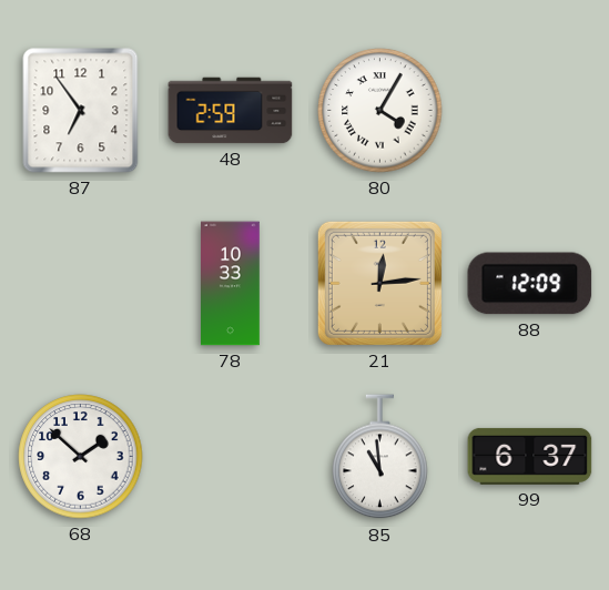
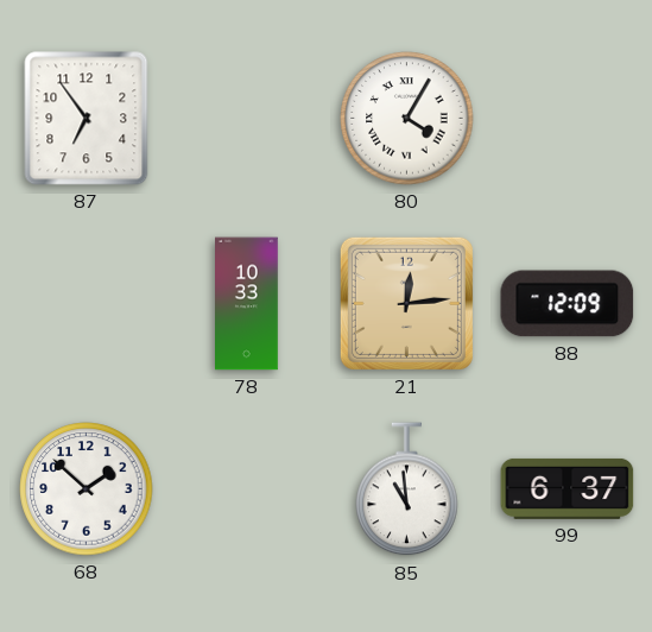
48: 2:59 -> none
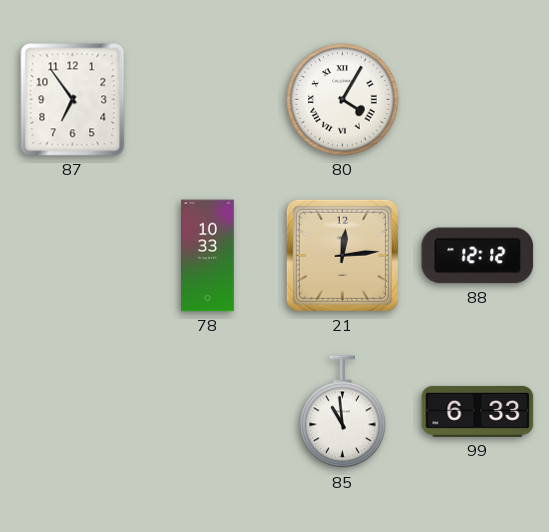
88: 12:09 -> 12:12
68: 1:52 -> none
99: 6:37 -> 6:33
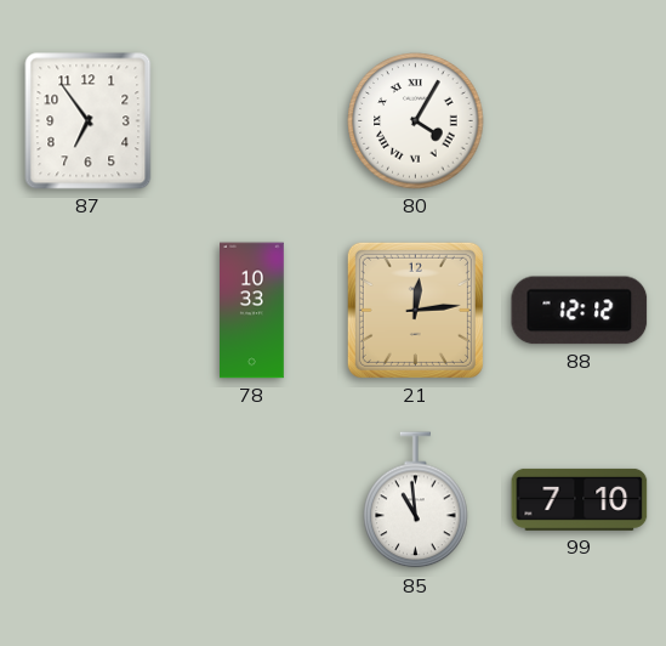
99: 6:33 -> 7:10
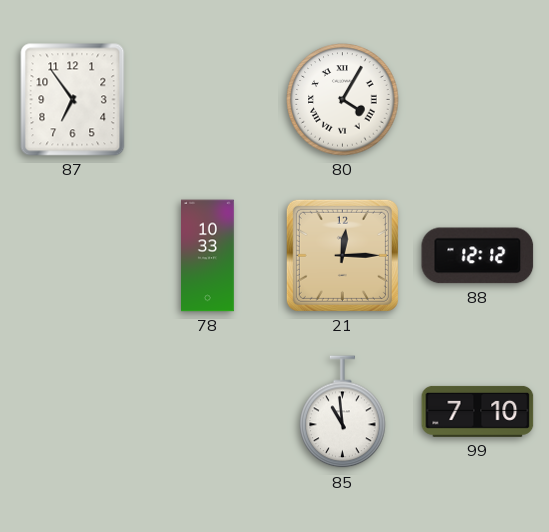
21: 12:14 -> 12:15
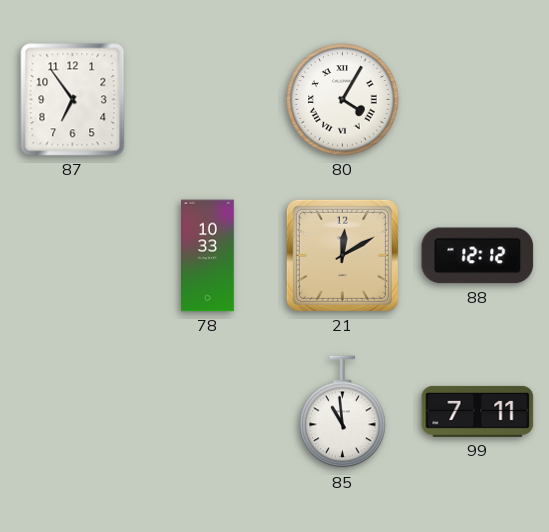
21: 12:15 -> 12:10
99: 7:10 -> 7:11
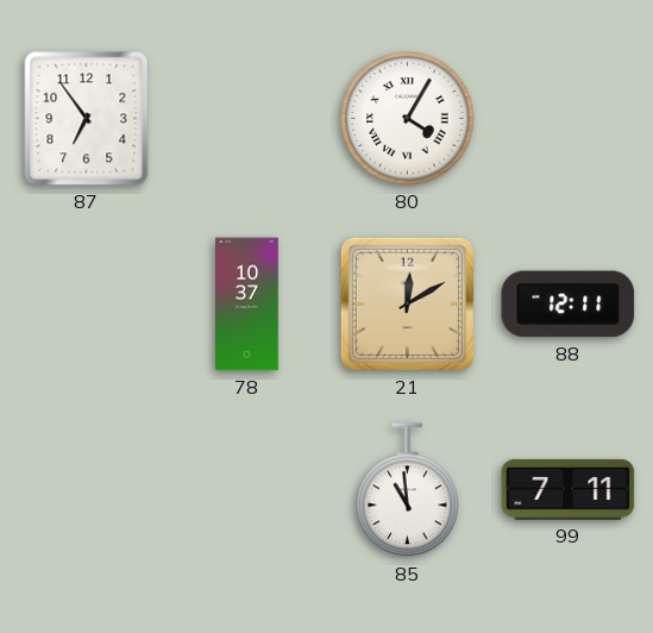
78: 10:33 -> 10:37
88: 12:12 -> 12:11
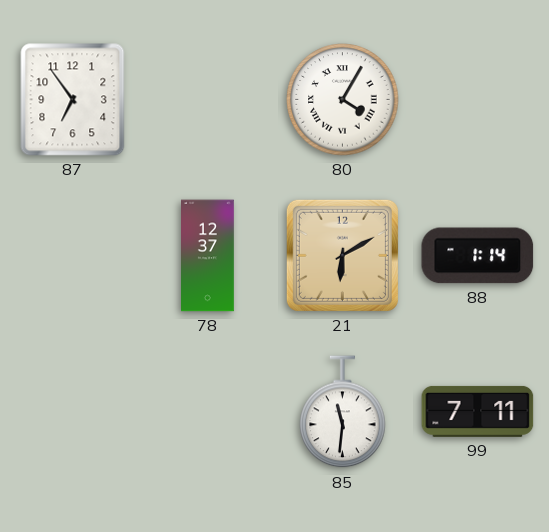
78: 10:37 -> 12:37
21: 12:10 -> 6:10
88: 12:11 -> 1:14
85: 10:59 -> 11:31
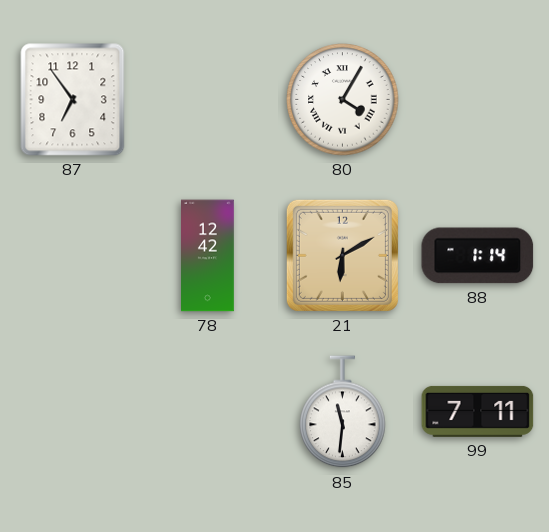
78: 12:37 -> 12:42
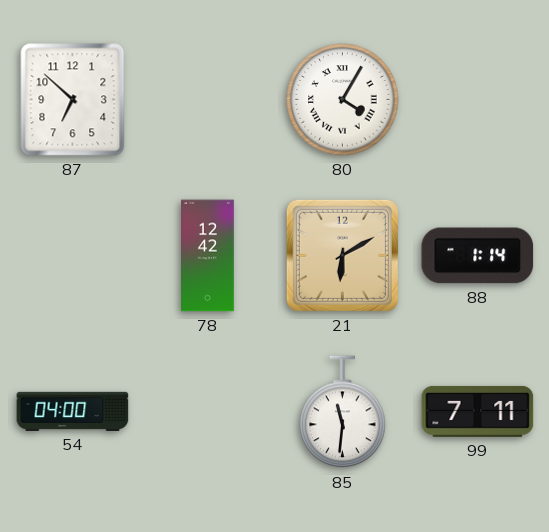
87: 6:54 -> 6:52
54: none -> 04:00
